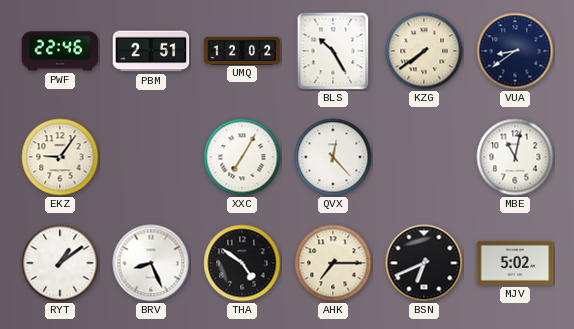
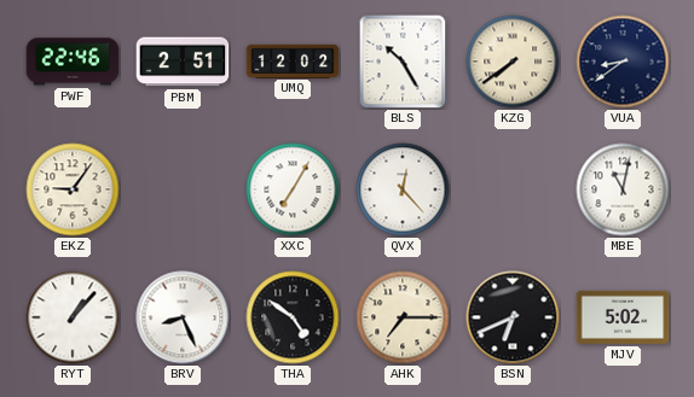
RYT: 1:09 -> 1:07
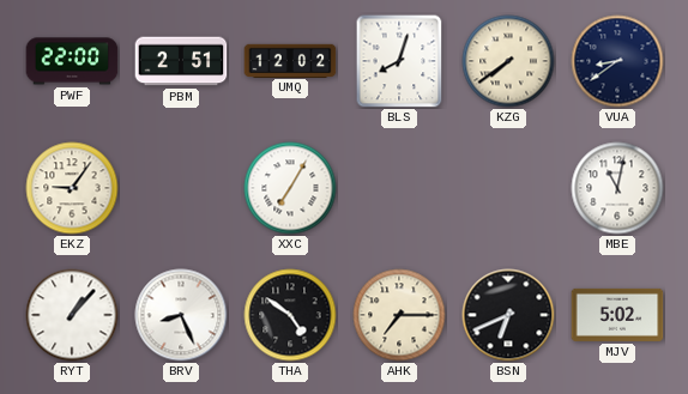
PWF: 22:46 -> 22:00
BLS: 10:25 -> 8:03
QVX: 12:23 -> none
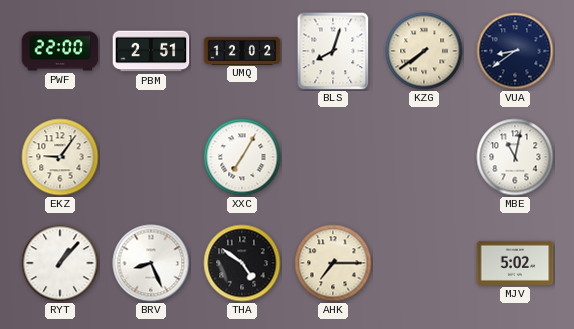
BSN: 6:41 -> none
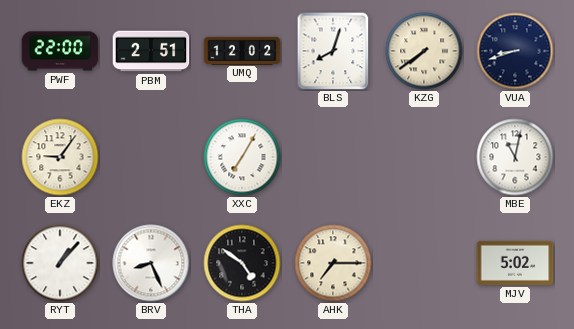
VUA: 8:39 -> 8:42
